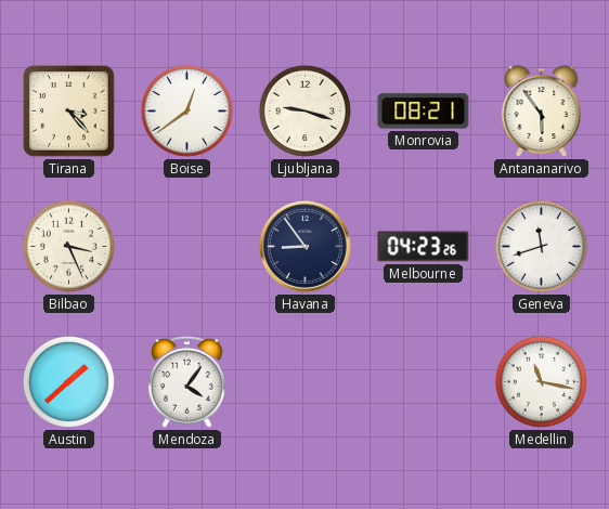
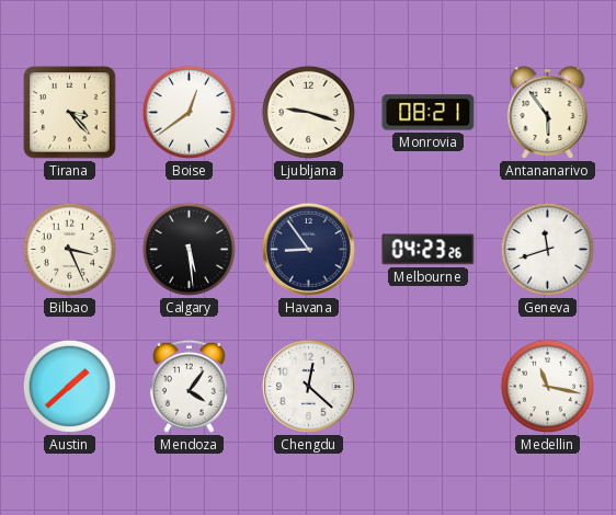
Calgary: none -> 5:29
Chengdu: none -> 12:22
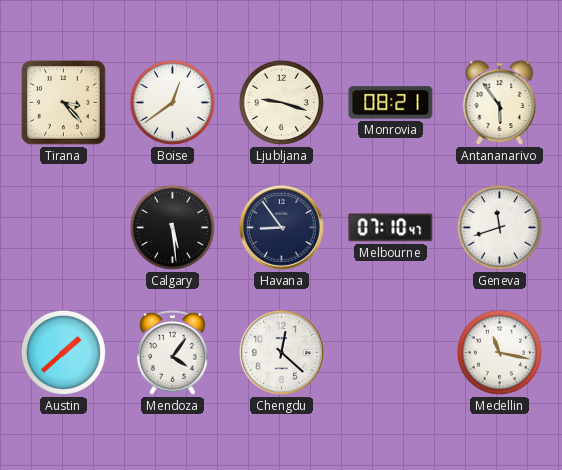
Bilbao: 3:26 -> none
Melbourne: 04:23 -> 07:10
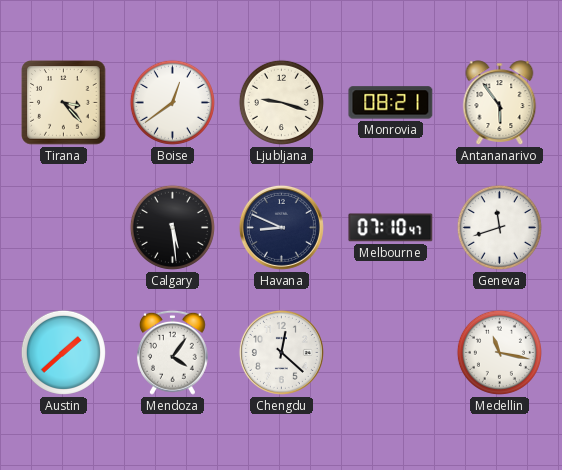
Havana: 8:54 -> 8:49
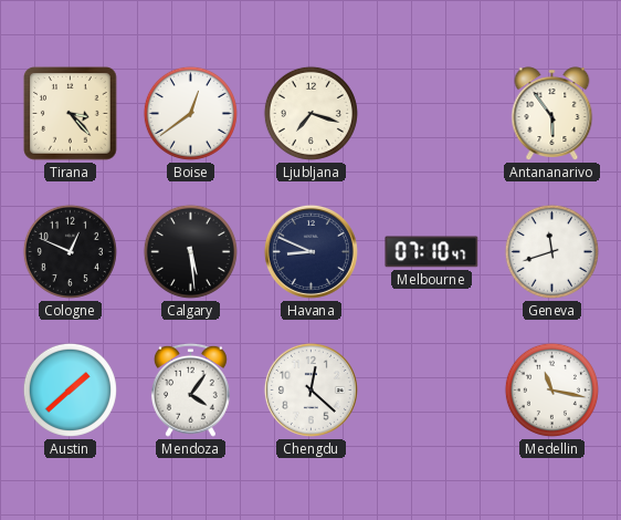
Ljubljana: 9:18 -> 7:18
Monrovia: 08:21 -> none
Cologne: none -> 12:49
